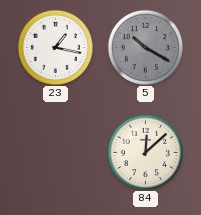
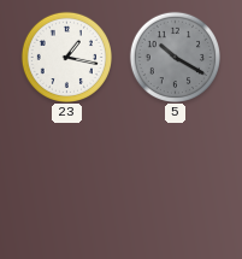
84: 12:08 -> none
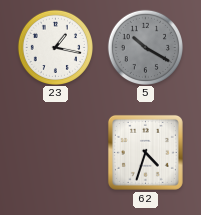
62: none -> 4:33
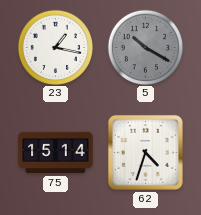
75: none -> 15:14
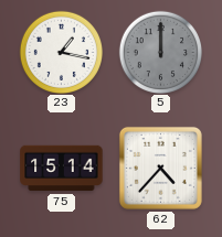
5: 10:20 -> 12:00
62: 4:33 -> 4:37
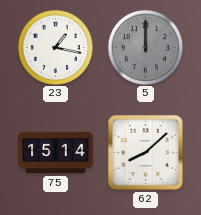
62: 4:37 -> 8:08
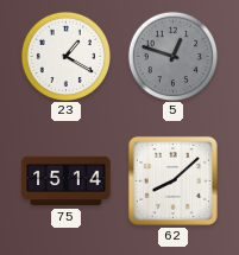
23: 1:17 -> 1:20
5: 12:00 -> 12:48
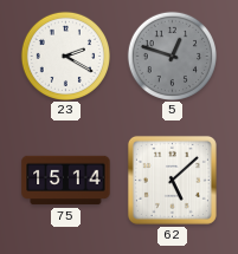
23: 1:20 -> 2:20
62: 8:08 -> 5:08
